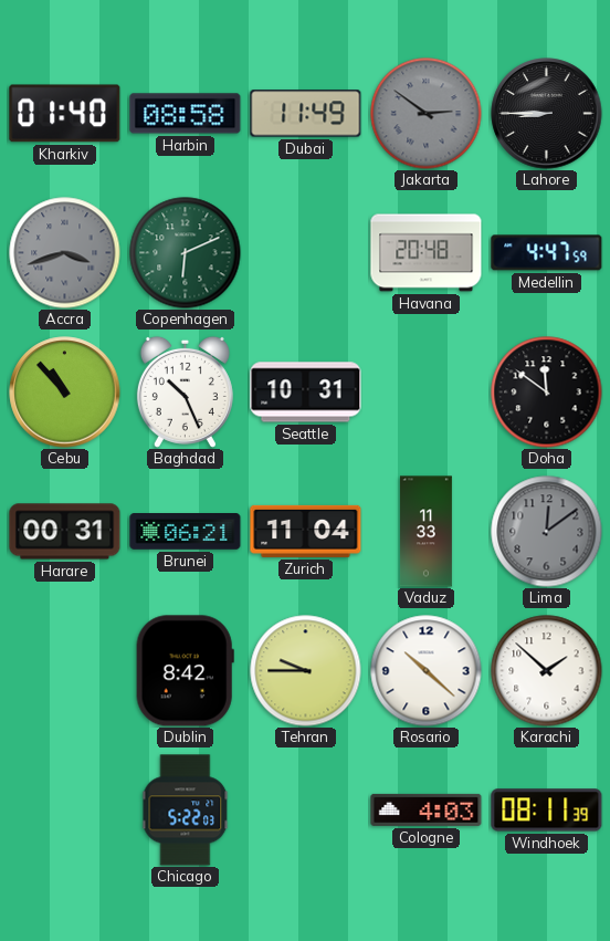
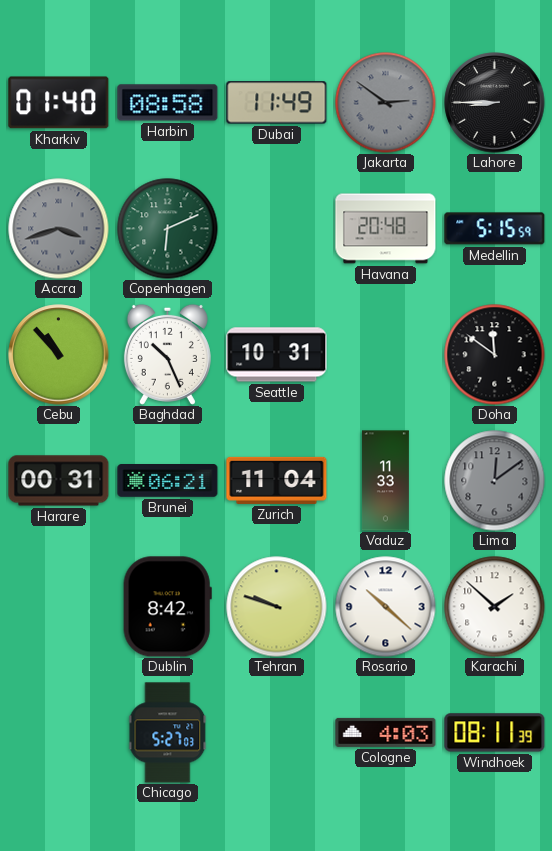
Medellin: 4:47 -> 5:15
Tehran: 9:45 -> 9:48
Chicago: 5:22 -> 5:27
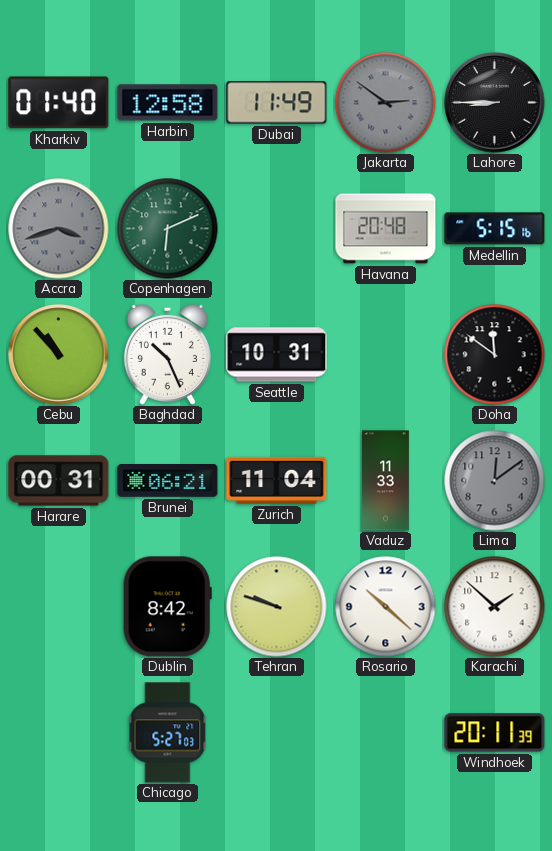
Harbin: 08:58 -> 12:58
Medellin: 5:15:59 -> 5:15:16
Cologne: 4:03 -> none
Windhoek: 08:11 -> 20:11
